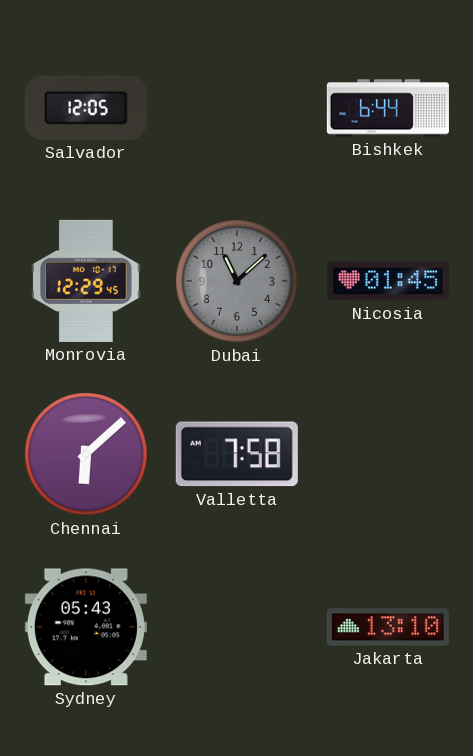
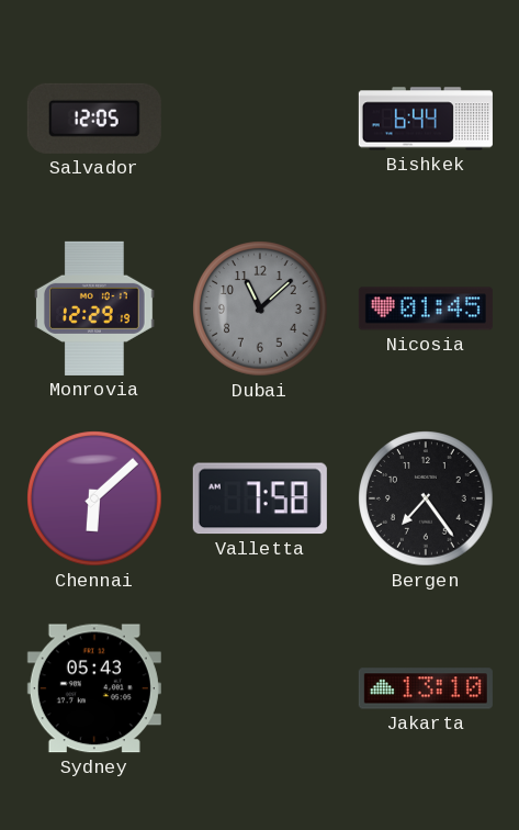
Monrovia: 12:29:45 -> 12:29:19
Bergen: none -> 7:24
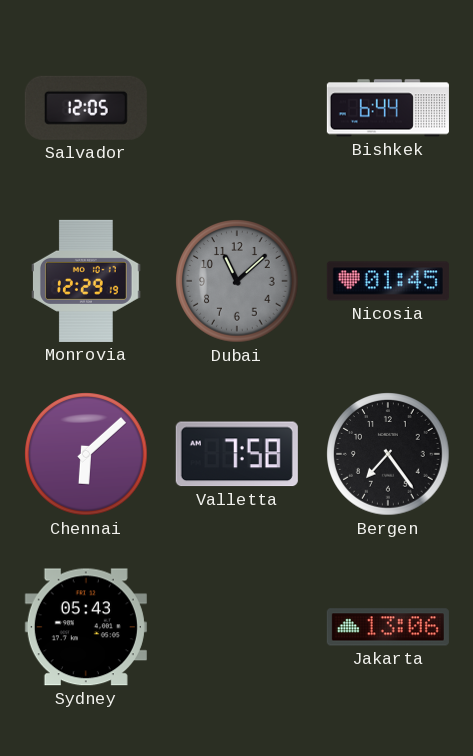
Jakarta: 13:10 -> 13:06
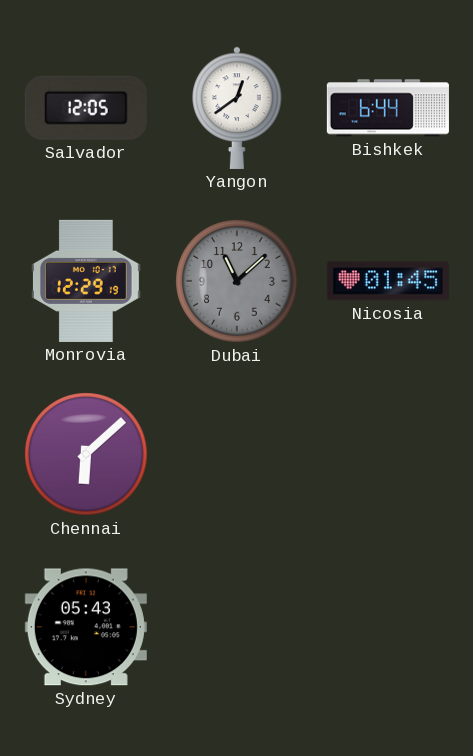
Yangon: none -> 12:39
Valletta: 7:58 -> none
Bergen: 7:24 -> none
Jakarta: 13:06 -> none
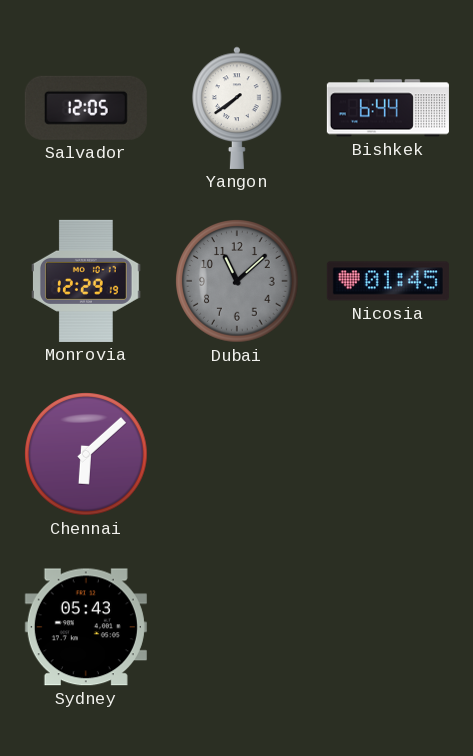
Yangon: 12:39 -> 7:39
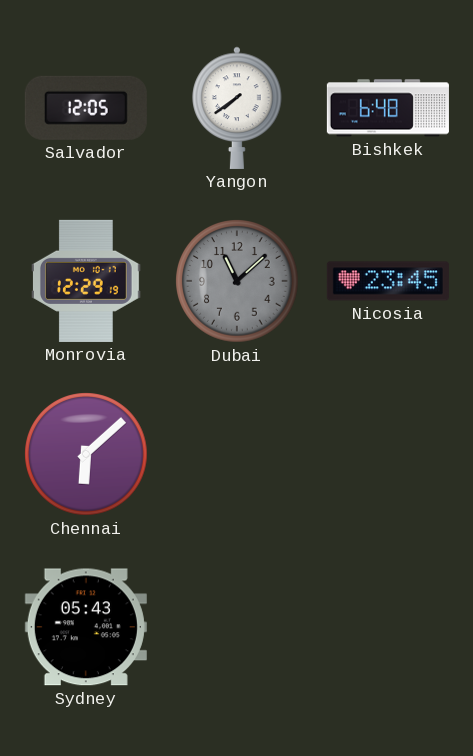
Bishkek: 6:44 -> 6:48
Nicosia: 01:45 -> 23:45
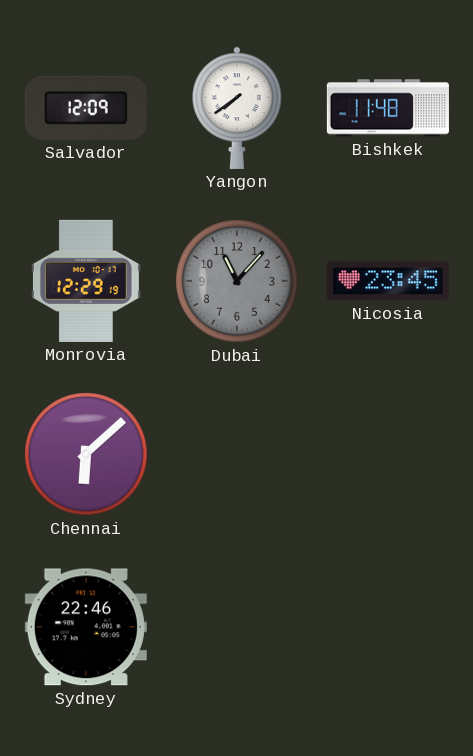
Salvador: 12:05 -> 12:09
Bishkek: 6:48 -> 11:48
Dubai: 11:08 -> 11:07
Sydney: 05:43 -> 22:46
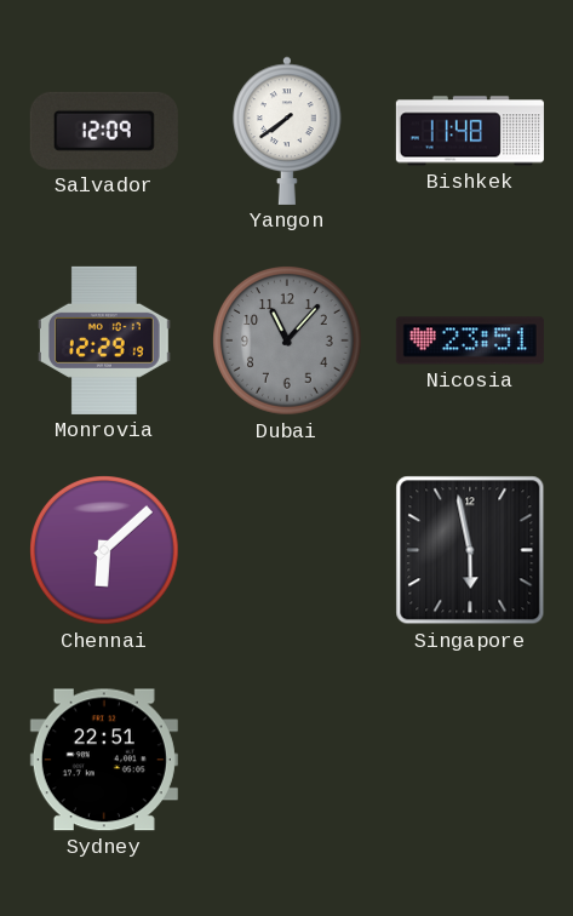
Nicosia: 23:45 -> 23:51
Singapore: none -> 5:58
Sydney: 22:46 -> 22:51
